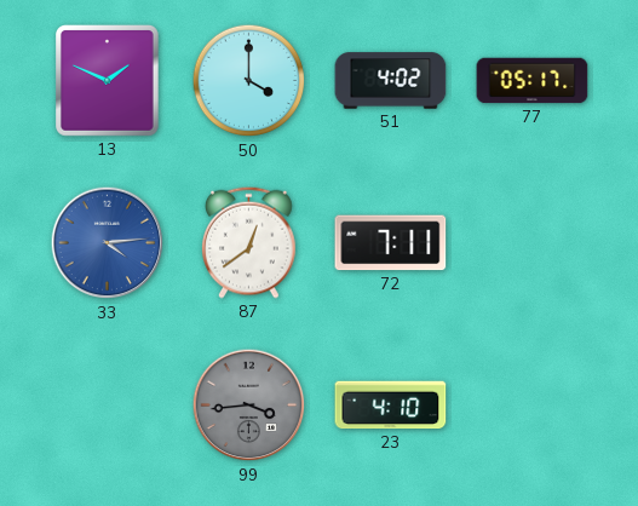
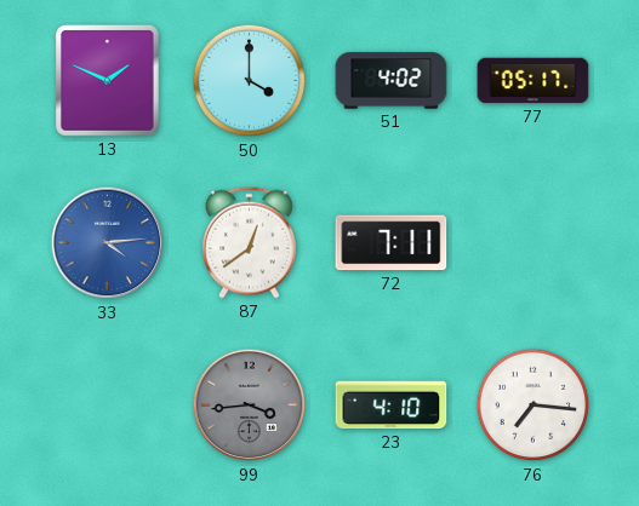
76: none -> 7:16
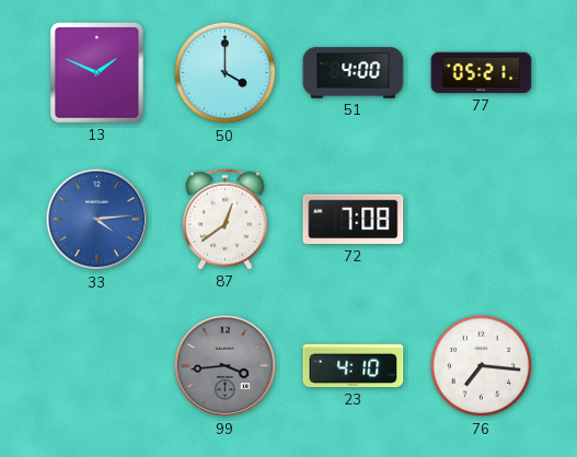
51: 4:02 -> 4:00
77: 05:17 -> 05:21
72: 7:11 -> 7:08
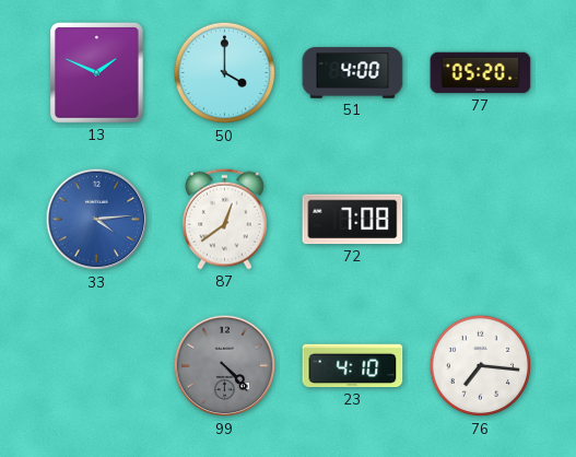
77: 05:21 -> 05:20
99: 3:44 -> 4:23
